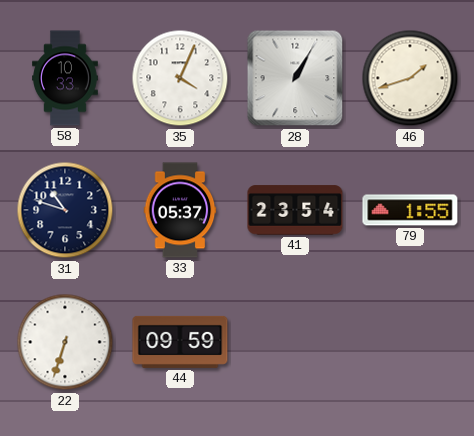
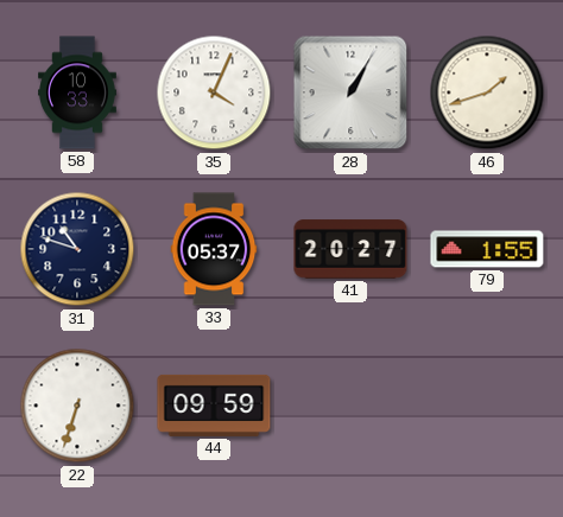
41: 23:54 -> 20:27
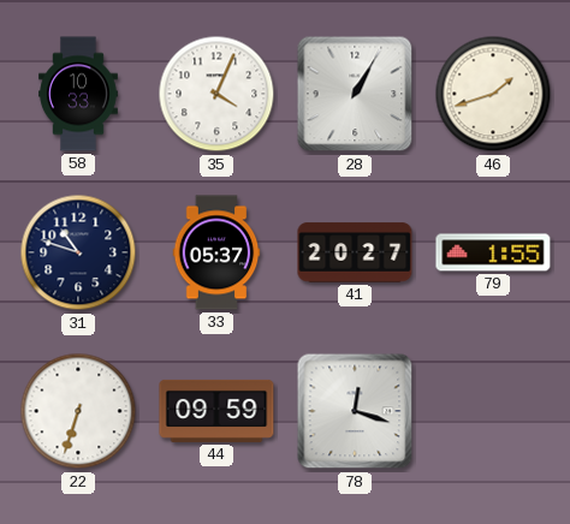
78: none -> 12:18
